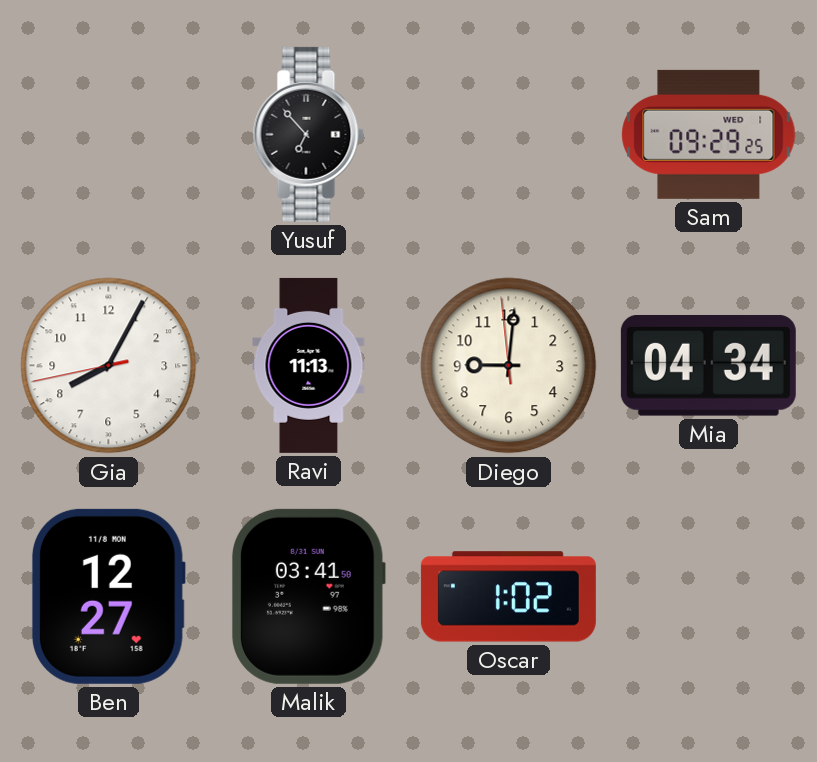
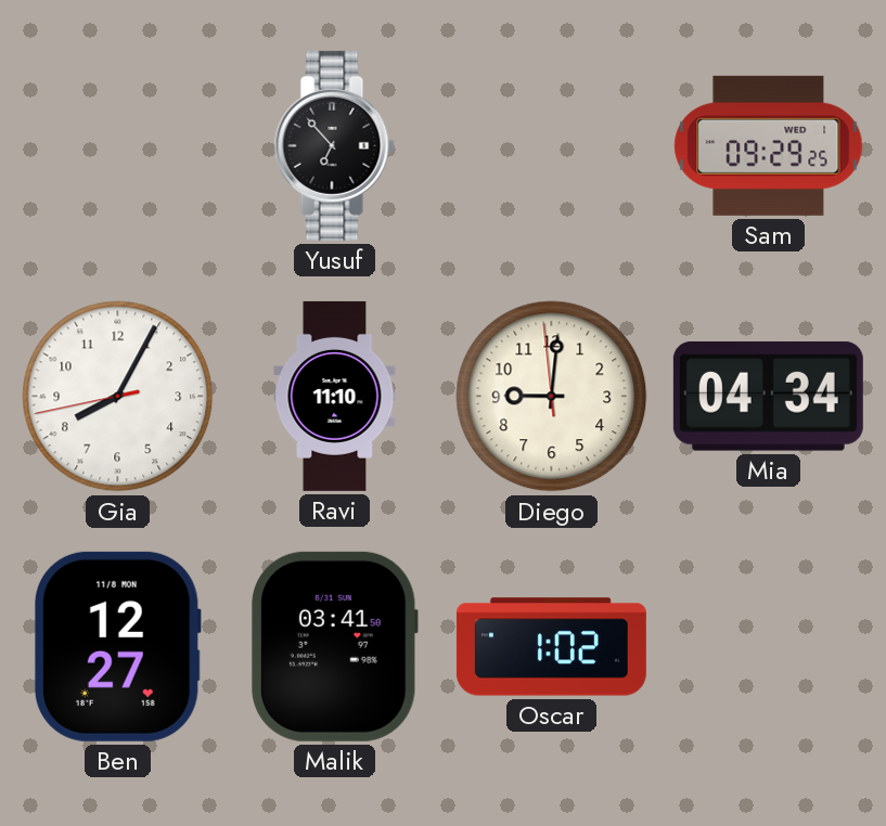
Ravi: 11:13 -> 11:10
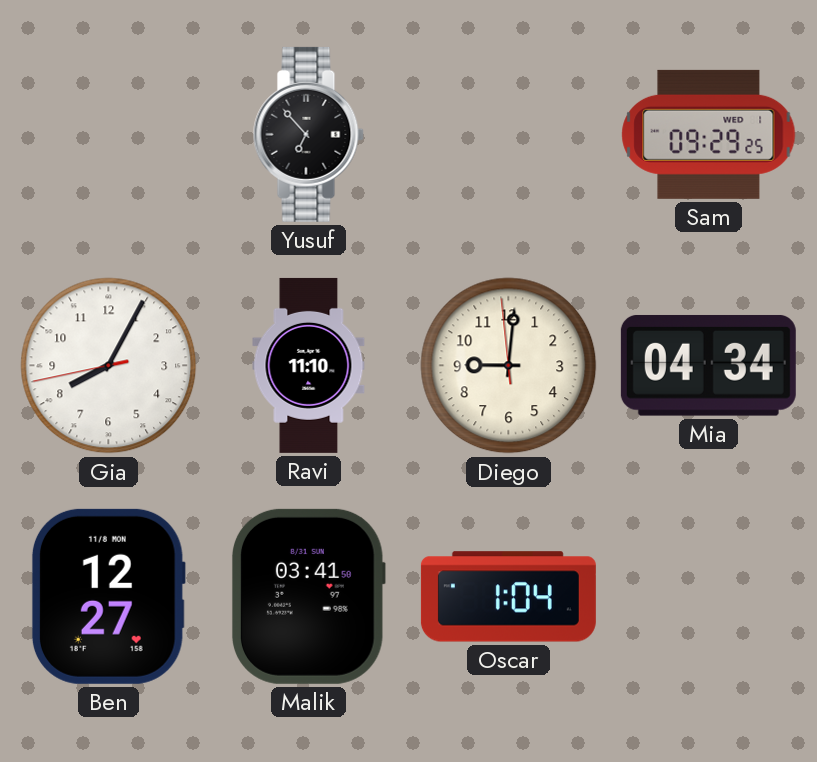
Oscar: 1:02 -> 1:04
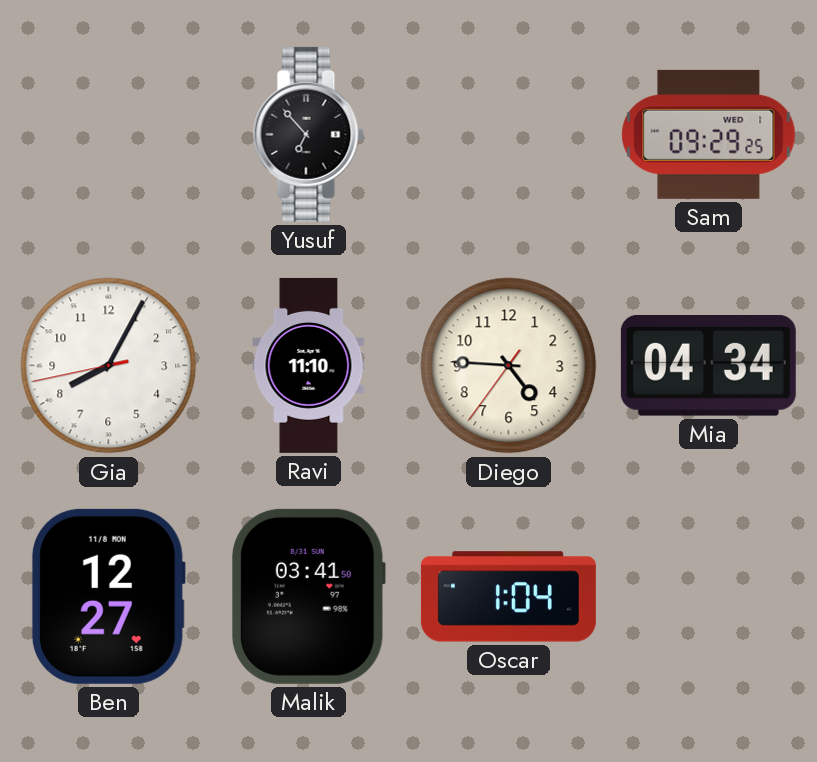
Diego: 9:00 -> 4:45
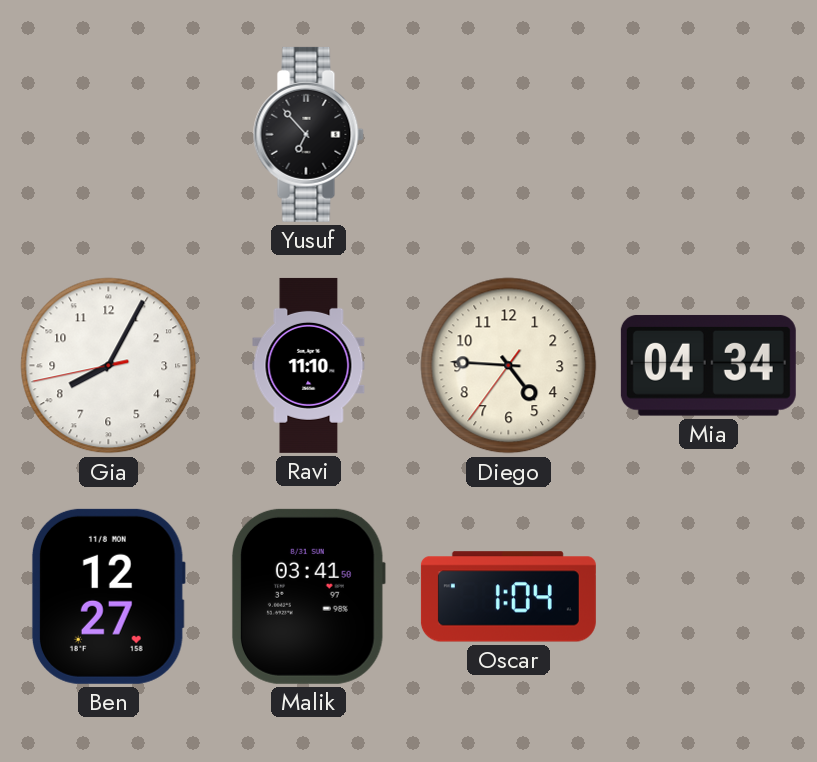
Sam: 09:29 -> none
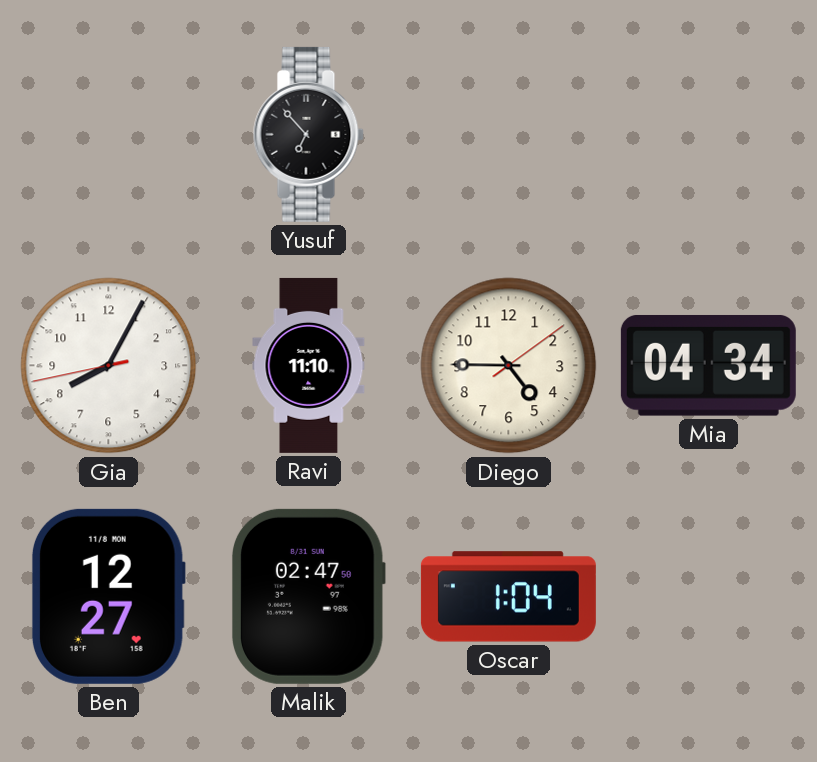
Diego: 4:45:36 -> 4:45:09
Malik: 03:41 -> 02:47
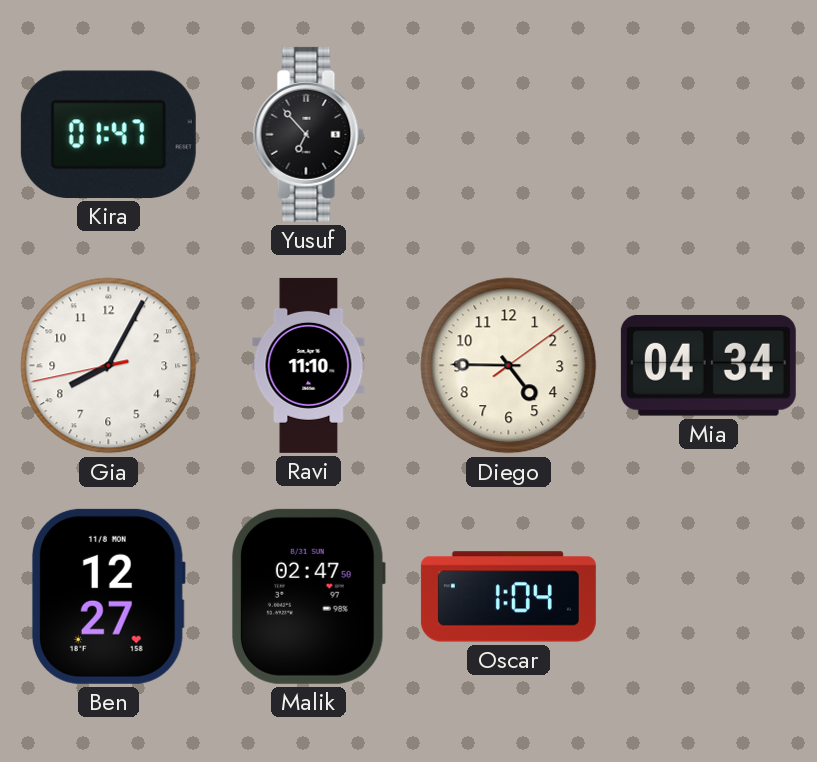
Kira: none -> 01:47
